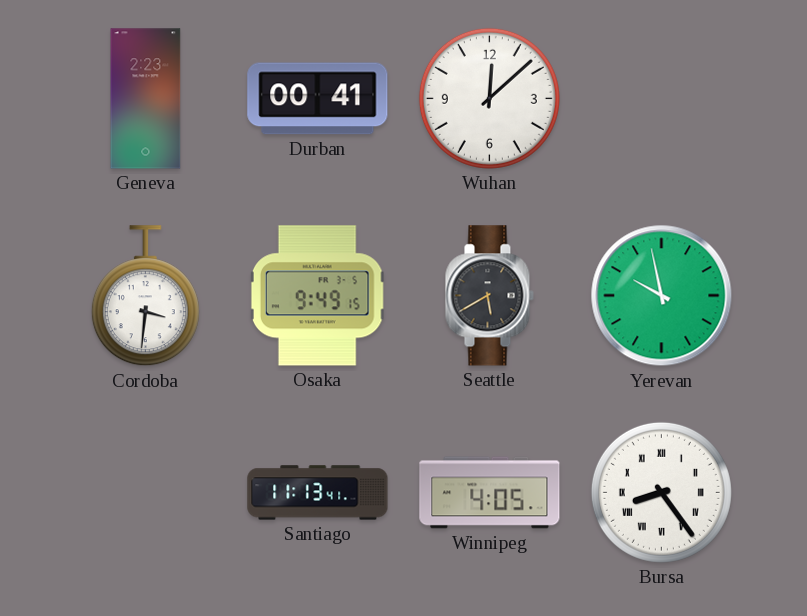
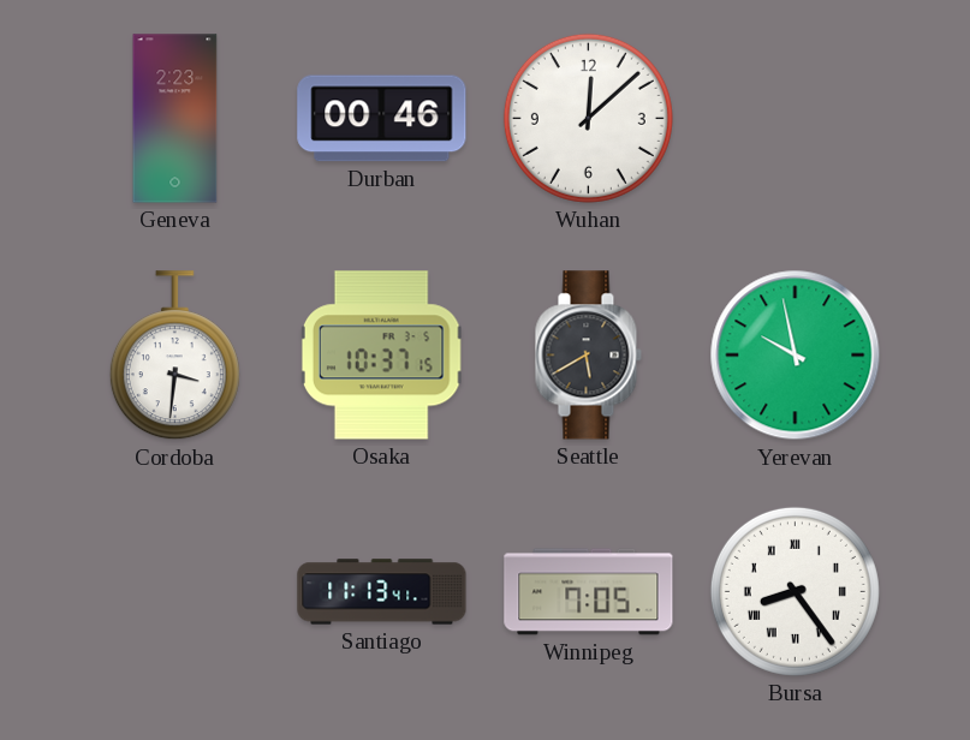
Durban: 00:41 -> 00:46
Osaka: 9:49 -> 10:37
Winnipeg: 4:05 -> 7:05
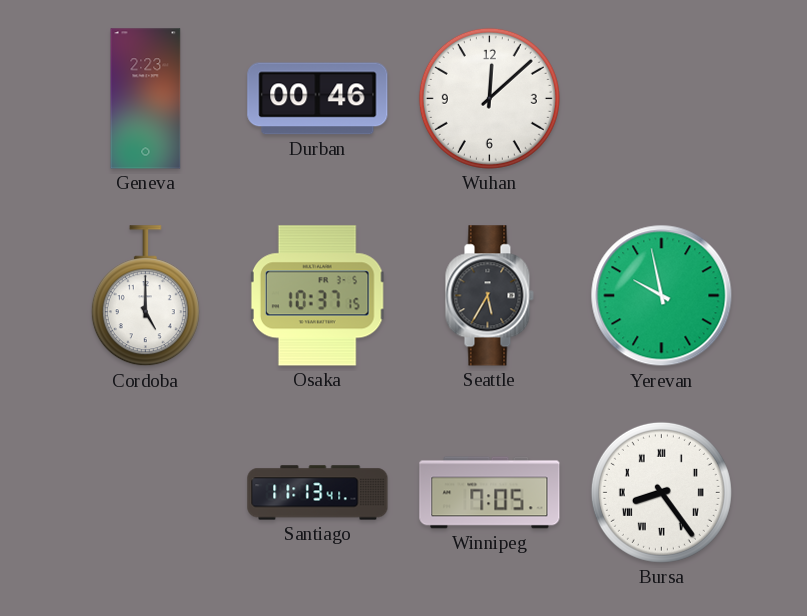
Cordoba: 3:31 -> 5:00
Seattle: 5:40 -> 5:35
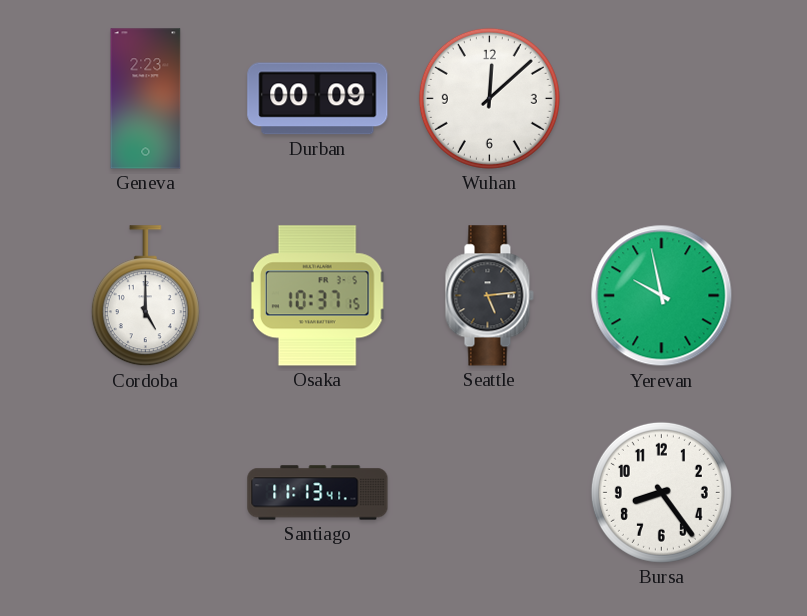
Durban: 00:46 -> 00:09
Seattle: 5:35 -> 5:14
Winnipeg: 7:05 -> none
Bursa numerals: Roman -> Arabic
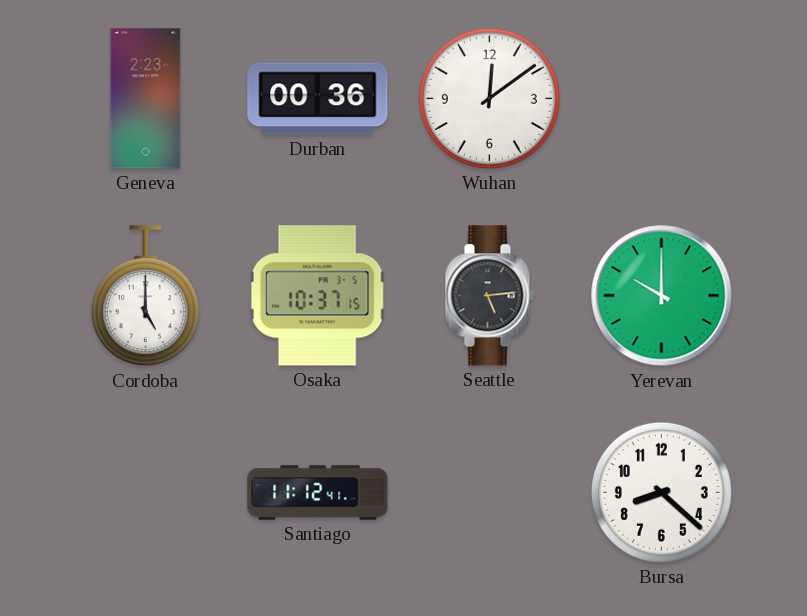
Durban: 00:09 -> 00:36
Wuhan: 12:08 -> 12:09
Yerevan: 9:58 -> 10:00
Santiago: 11:13 -> 11:12
Bursa: 8:24 -> 8:22
